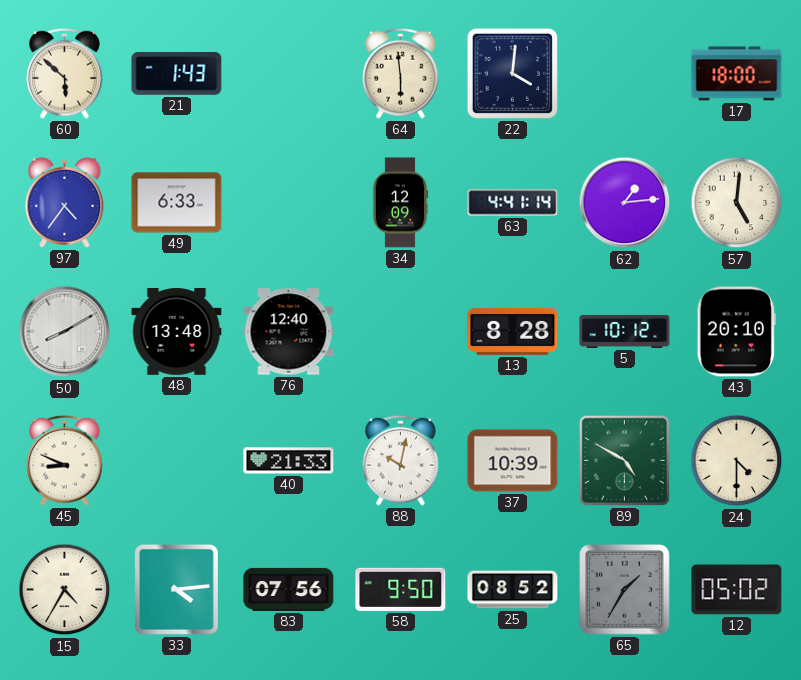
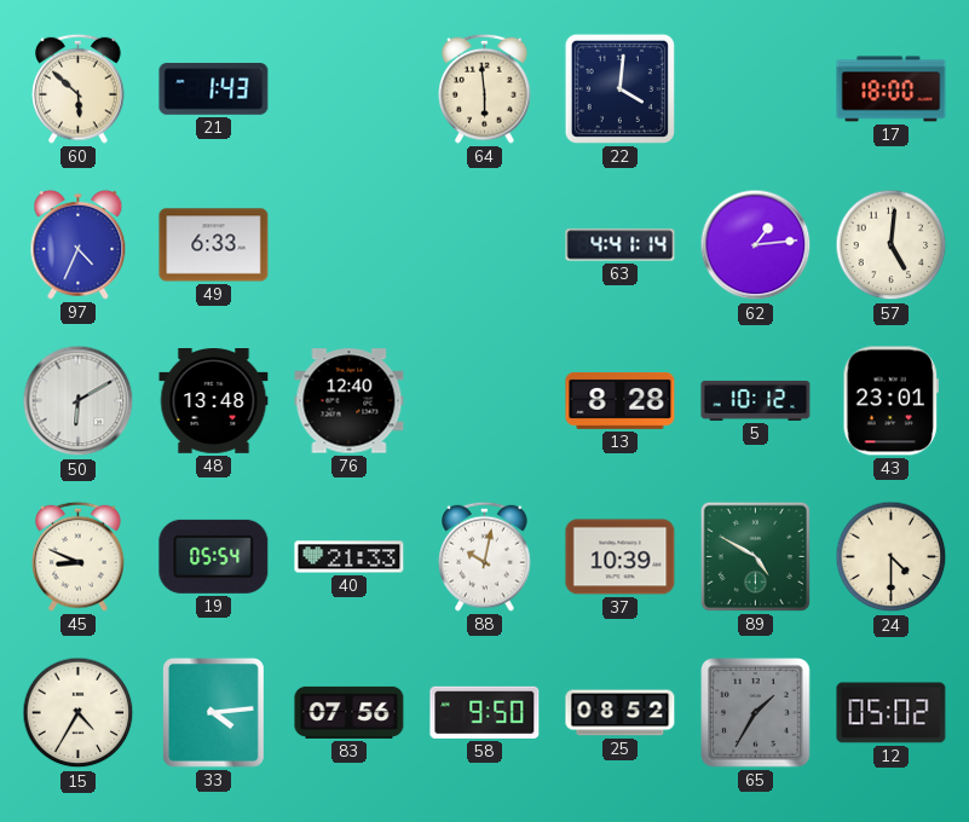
97: 4:36 -> 4:34
34: 12:09 -> none
50: 8:10 -> 6:10
43: 20:10 -> 23:01
19: none -> 05:54
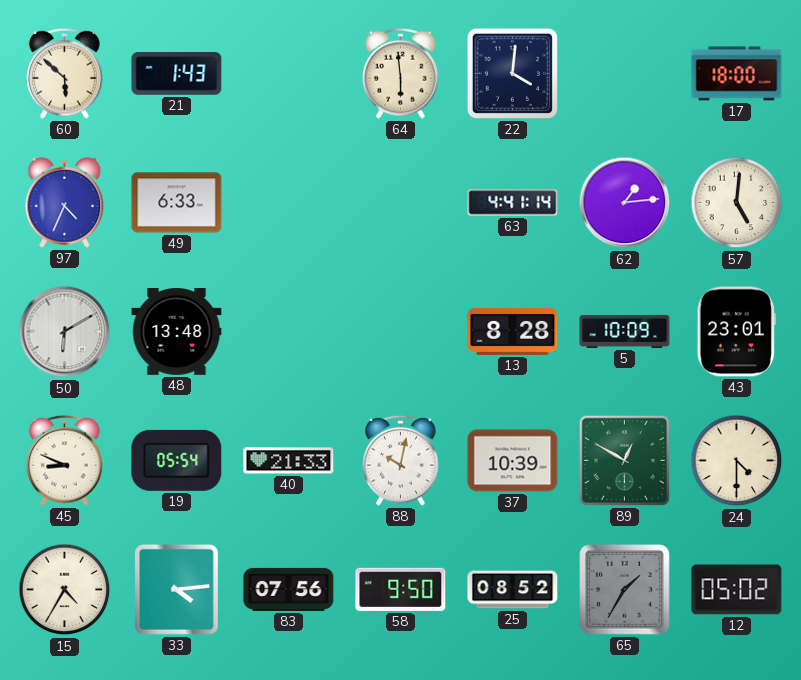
76: 12:40 -> none
5: 10:12 -> 10:09
89: 4:50 -> 12:50
